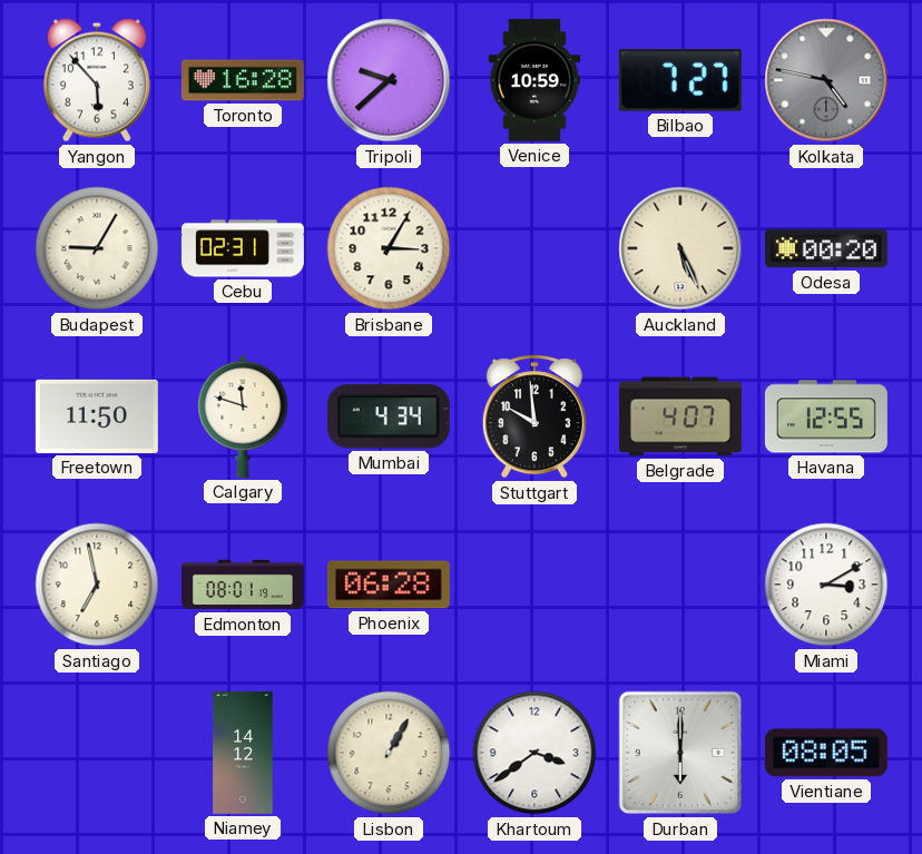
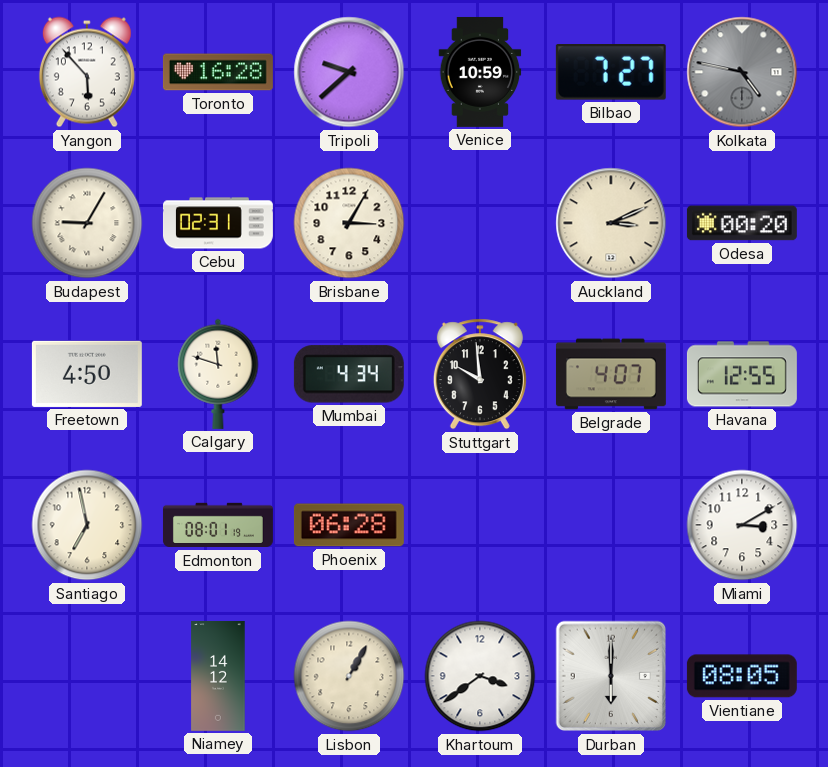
Auckland: 5:26 -> 3:11
Freetown: 11:50 -> 4:50
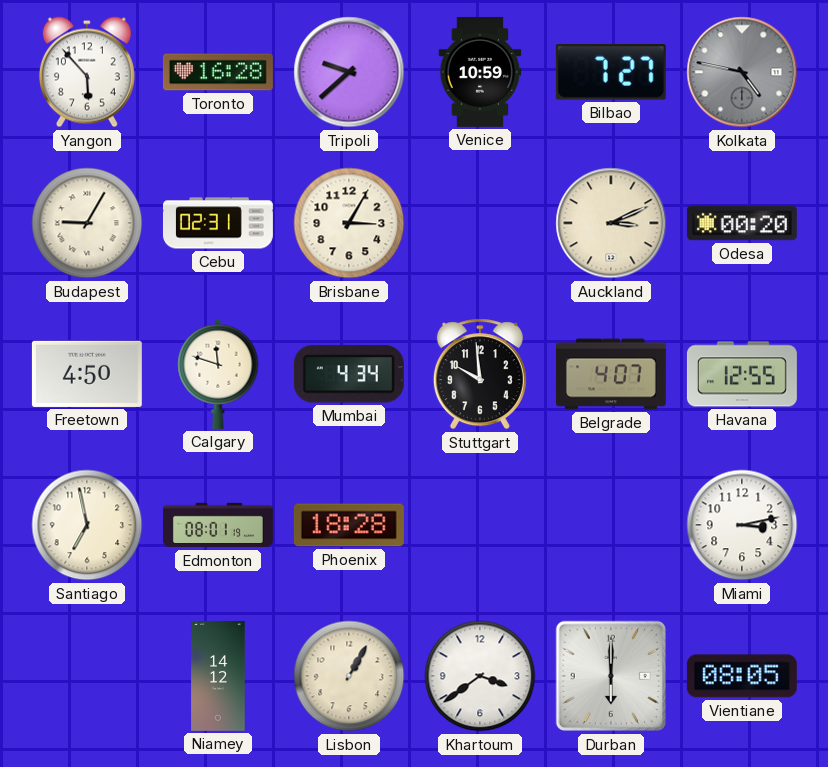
Phoenix: 06:28 -> 18:28
Miami: 3:10 -> 3:13
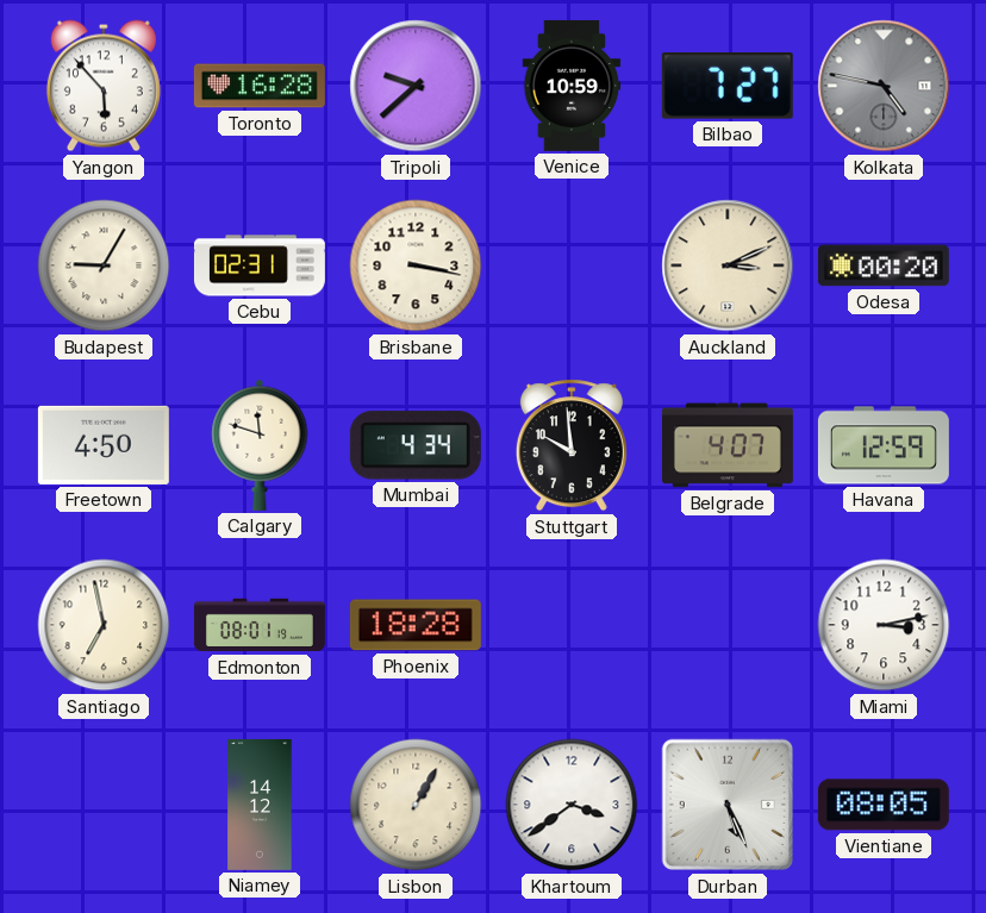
Brisbane: 3:05 -> 3:17
Havana: 12:55 -> 12:59
Durban: 6:00 -> 5:26
